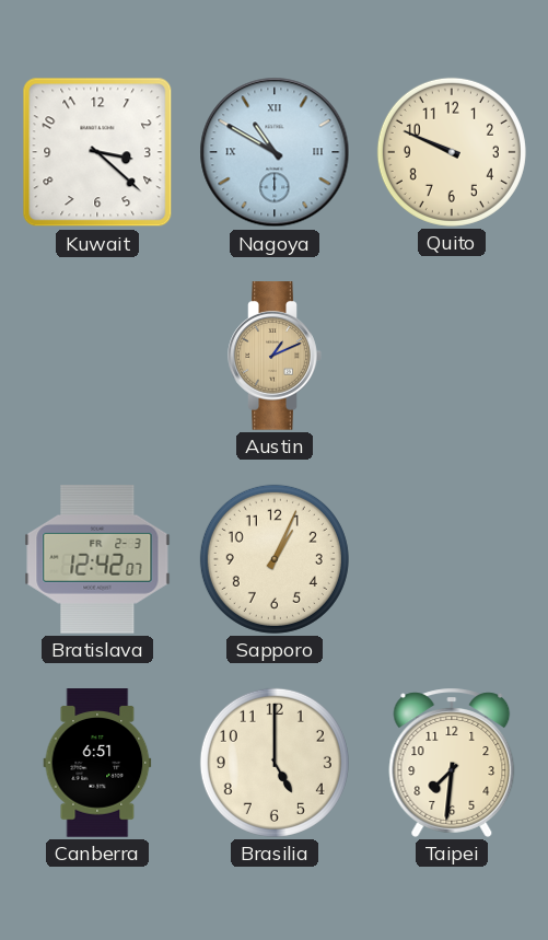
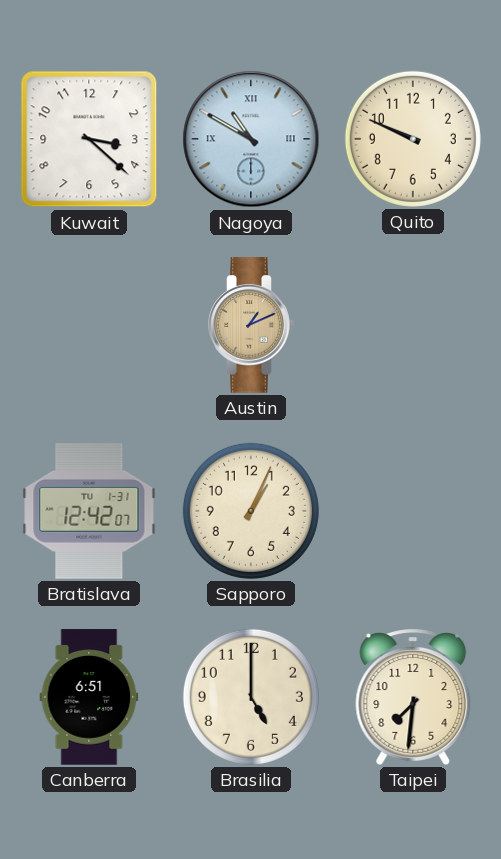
Bratislava date: FR 2-3 -> TU 1-31
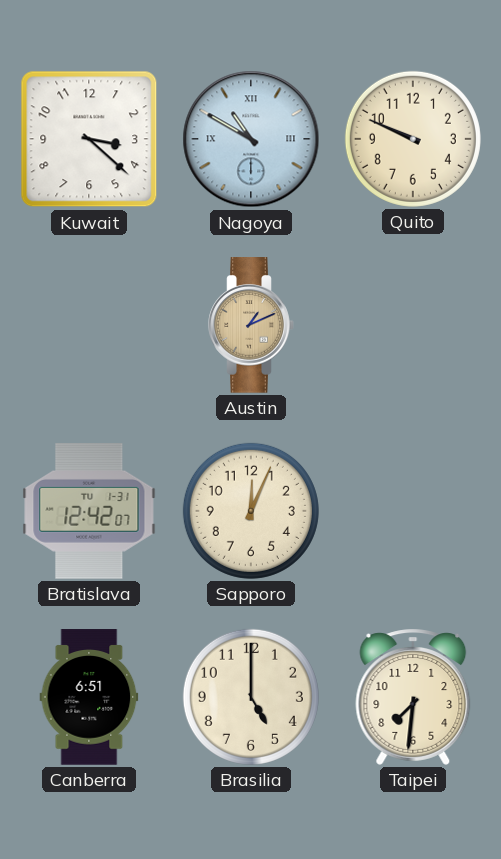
Sapporo: 1:04 -> 12:04
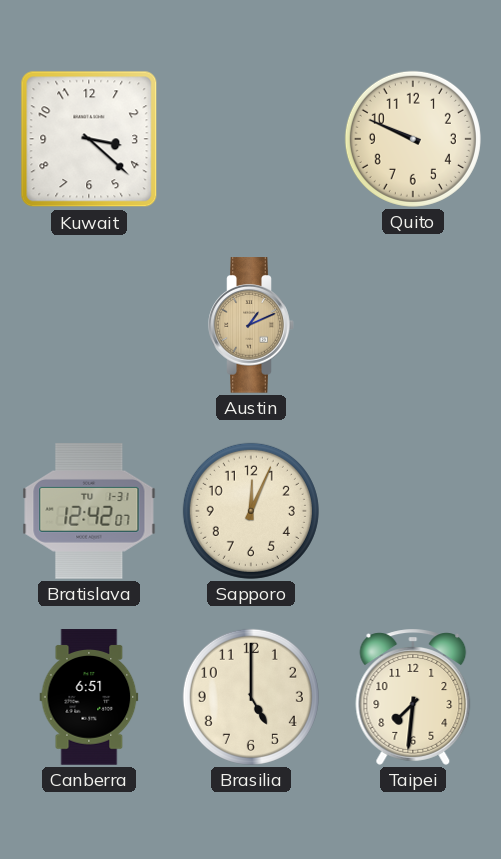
Nagoya: 10:50 -> none
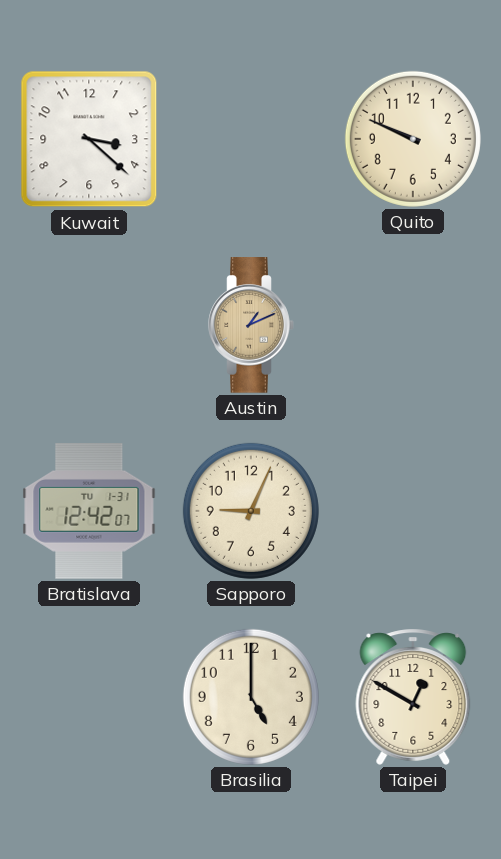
Sapporo: 12:04 -> 9:04
Canberra: 6:51 -> none
Taipei: 7:31 -> 12:50
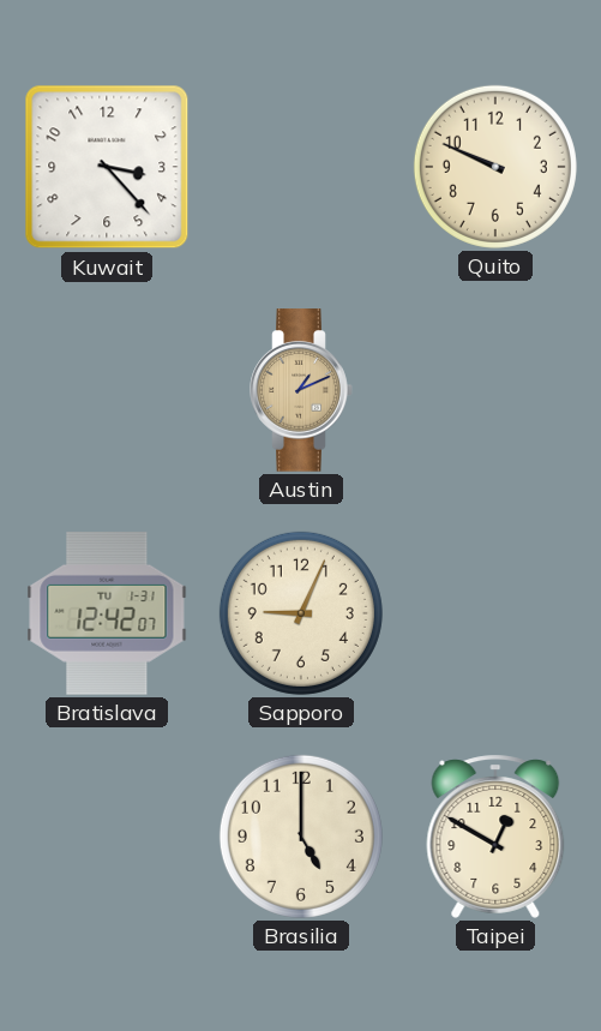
Kuwait: 3:22 -> 3:23
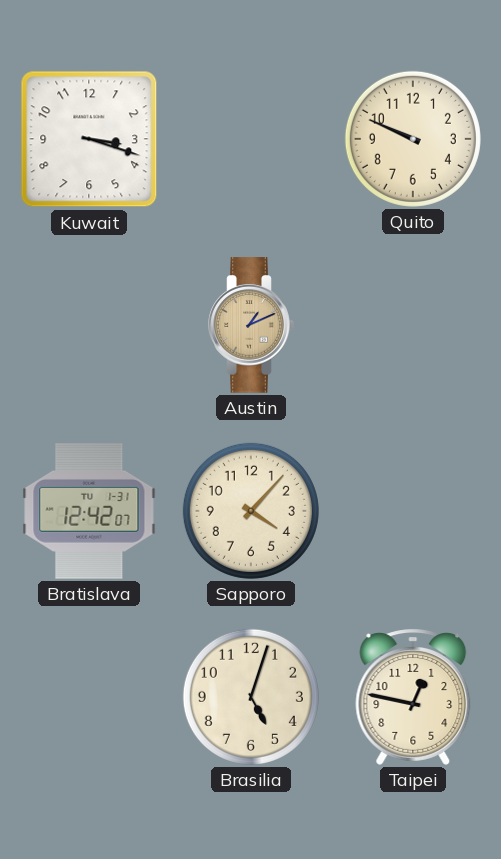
Kuwait: 3:23 -> 3:18
Sapporo: 9:04 -> 4:07
Brasilia: 5:00 -> 5:03
Taipei: 12:50 -> 12:47
